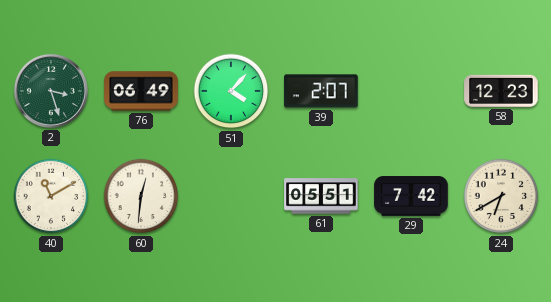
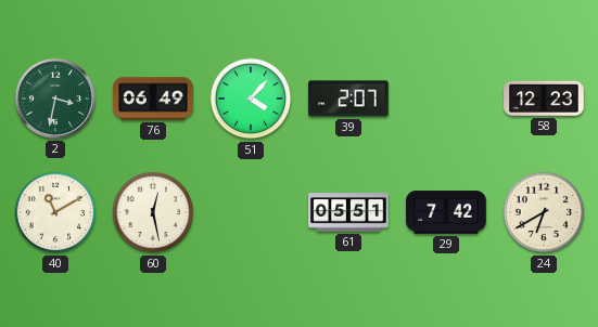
2: 3:27 -> 3:32
60: 12:31 -> 12:28
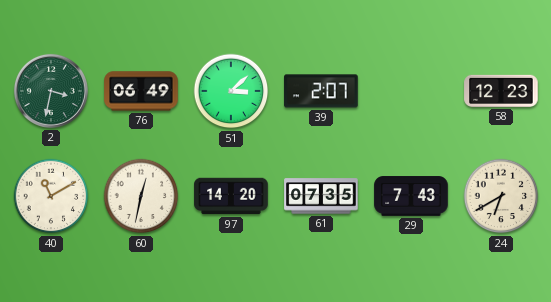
51: 4:07 -> 3:08
60: 12:28 -> 12:32
97: none -> 14:20
61: 05:51 -> 07:35
29: 7:42 -> 7:43
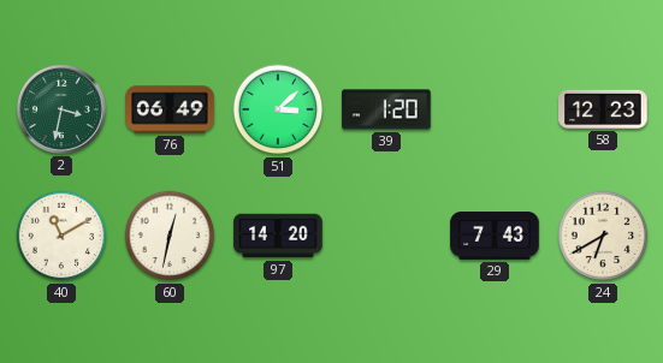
39: 2:07 -> 1:20
61: 07:35 -> none
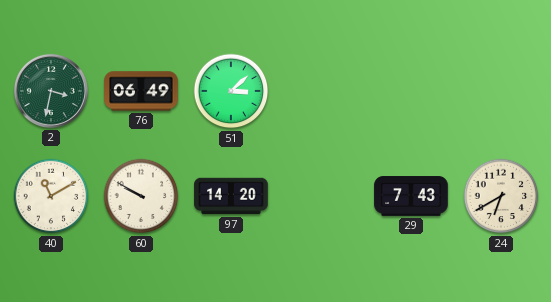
39: 1:20 -> none
58: 12:23 -> none
60: 12:32 -> 9:50
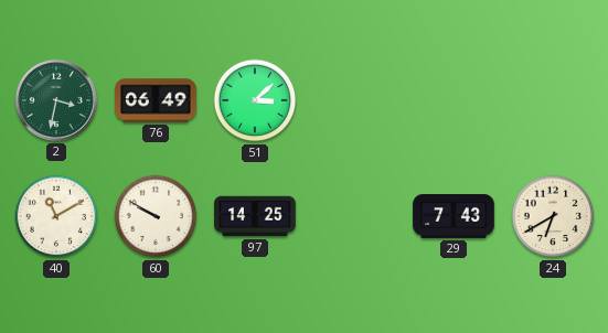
97: 14:20 -> 14:25
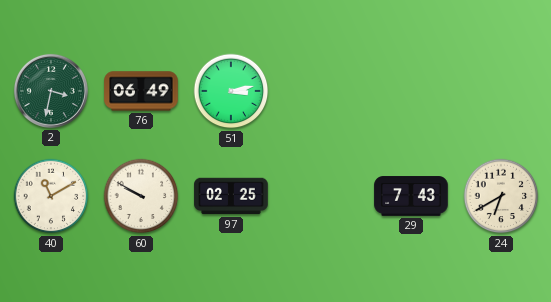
51: 3:08 -> 3:13
97: 14:25 -> 02:25
